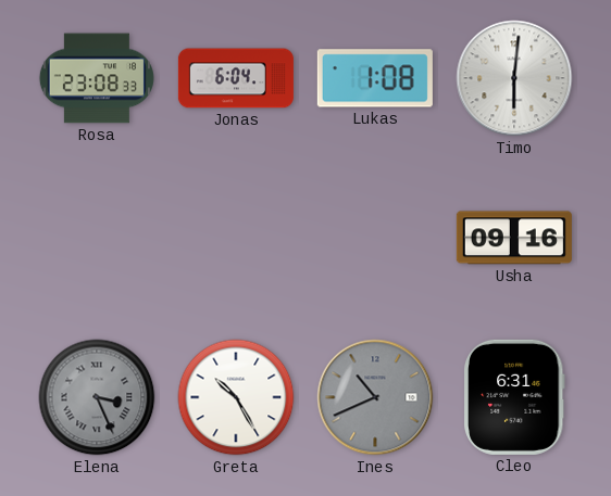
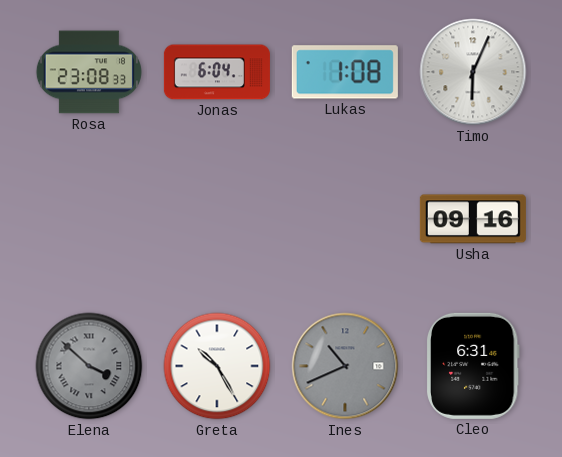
Timo: 6:01 -> 6:04
Elena: 3:26 -> 3:52
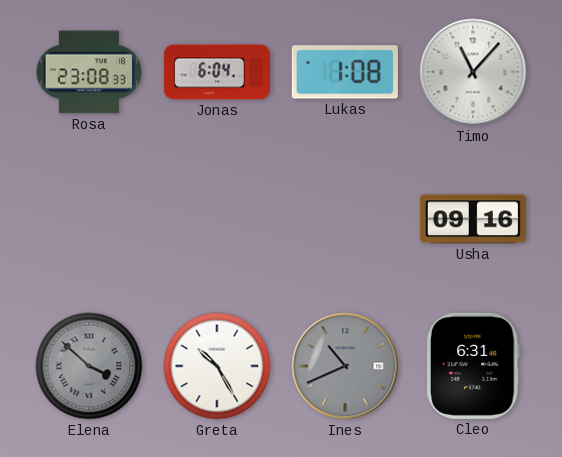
Timo: 6:04 -> 11:07
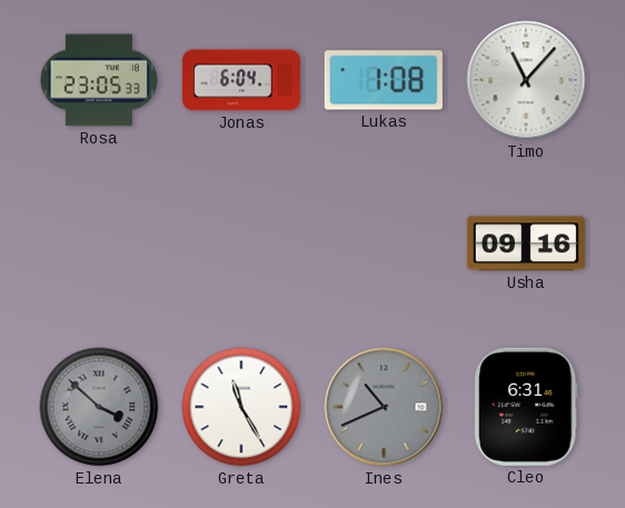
Rosa: 23:08 -> 23:05
Greta: 10:25 -> 11:25
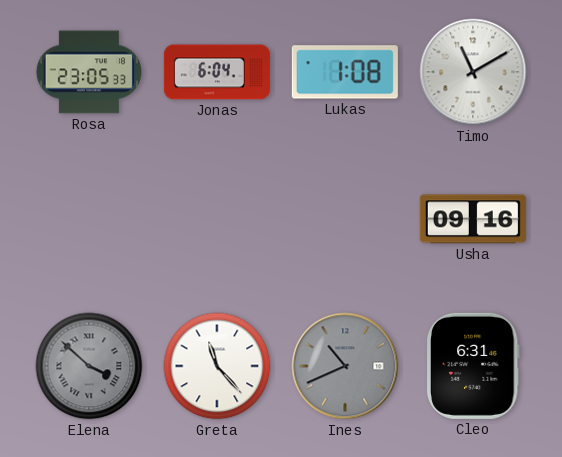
Timo: 11:07 -> 11:10
Greta: 11:25 -> 11:23
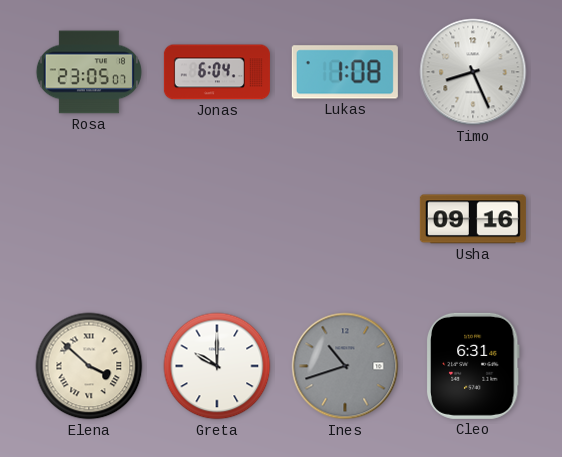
Rosa: 23:05:33 -> 23:05:07
Timo: 11:10 -> 8:26
Elena dial: grey -> cream
Greta: 11:23 -> 10:00
Ines: 10:41 -> 10:42
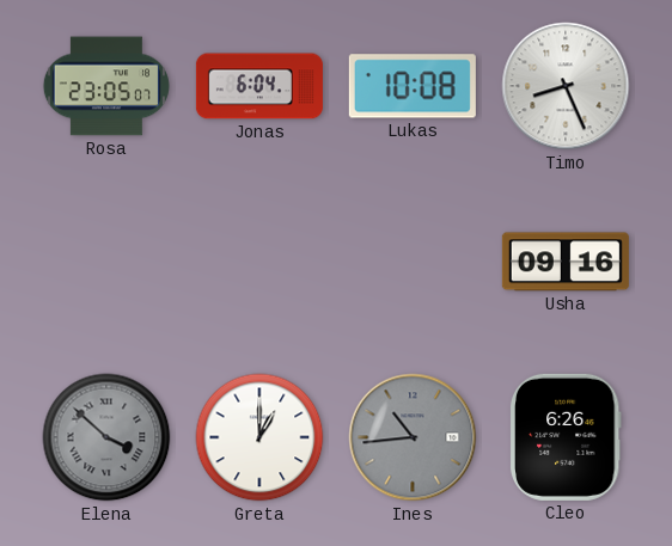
Lukas: 1:08 -> 10:08
Elena dial: cream -> grey
Greta: 10:00 -> 1:00
Ines: 10:42 -> 10:44
Cleo: 6:31 -> 6:26
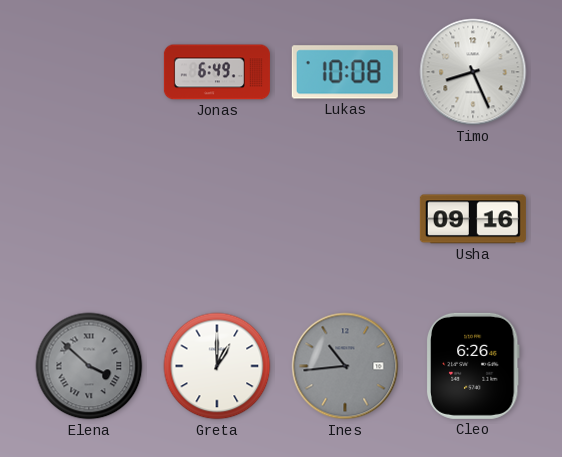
Rosa: 23:05 -> none
Jonas: 6:04 -> 6:49
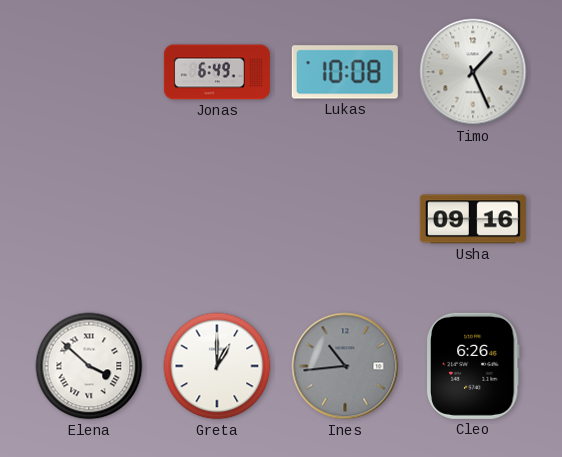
Timo: 8:26 -> 1:26
Elena dial: grey -> white
